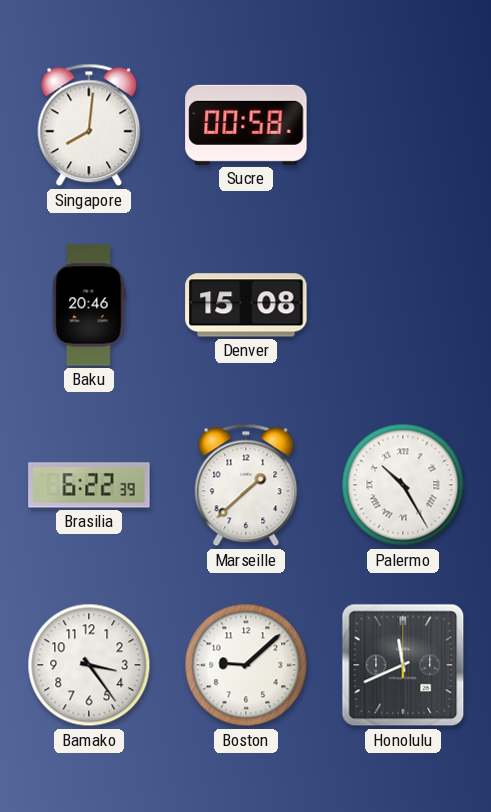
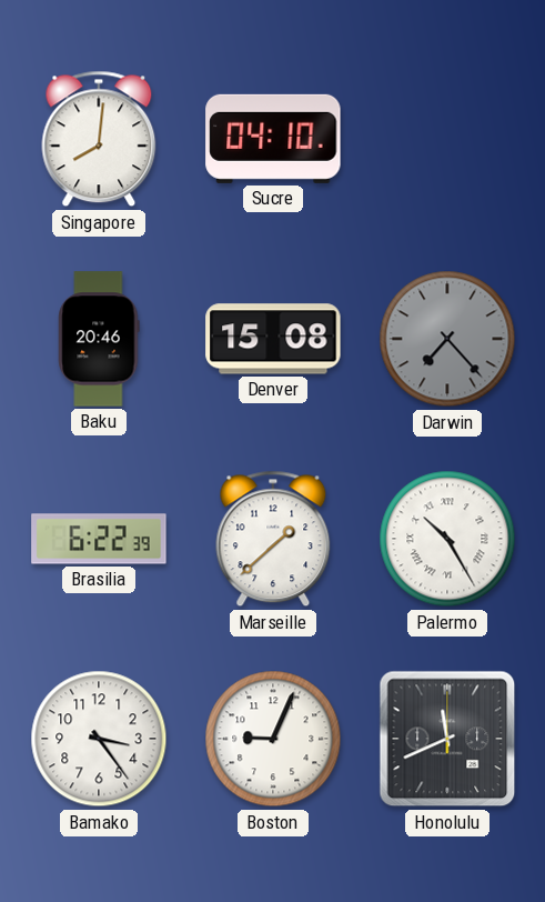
Sucre: 00:58 -> 04:10
Darwin: none -> 7:23
Boston: 9:08 -> 9:04
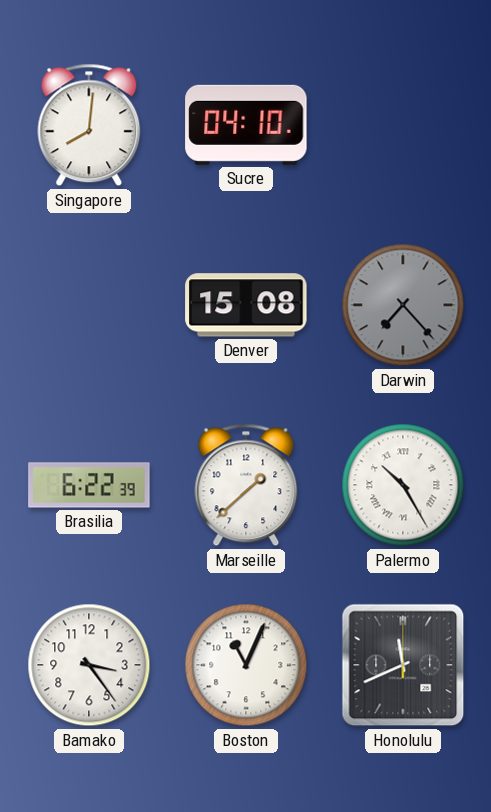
Baku: 20:46 -> none
Boston: 9:04 -> 11:04
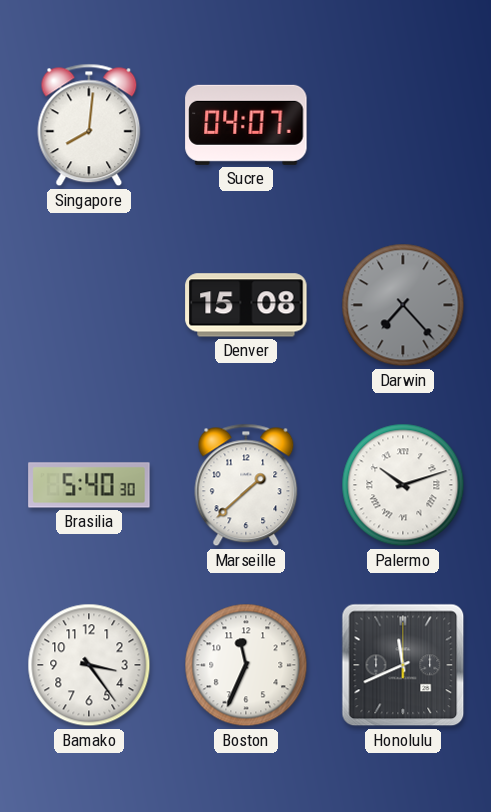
Sucre: 04:10 -> 04:07
Brasilia: 6:22 -> 5:40
Palermo: 10:25 -> 10:12
Boston: 11:04 -> 11:34
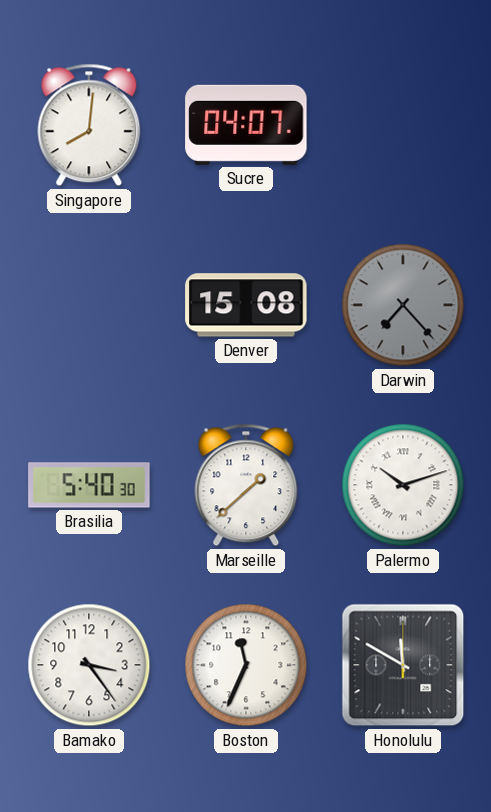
Honolulu: 11:41 -> 11:50
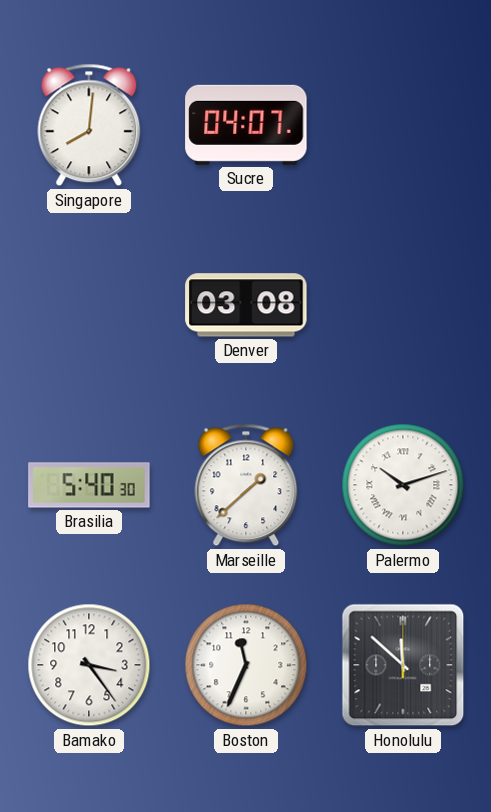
Denver: 15:08 -> 03:08
Darwin: 7:23 -> none
Honolulu: 11:50 -> 11:52
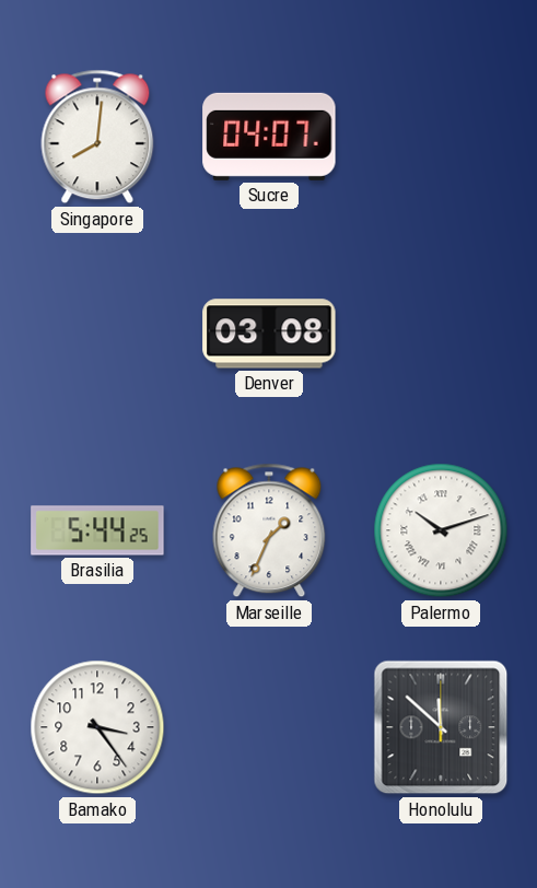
Brasilia: 5:40 -> 5:44
Marseille: 1:38 -> 1:34
Boston: 11:34 -> none
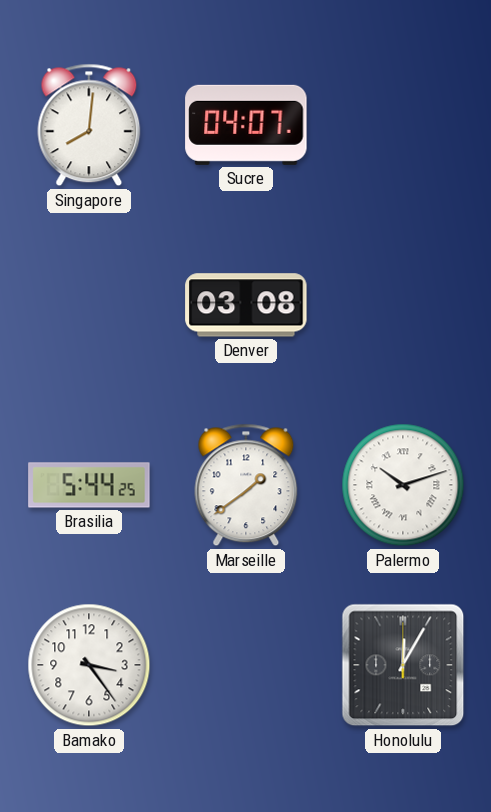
Marseille: 1:34 -> 1:39
Honolulu: 11:52 -> 12:05
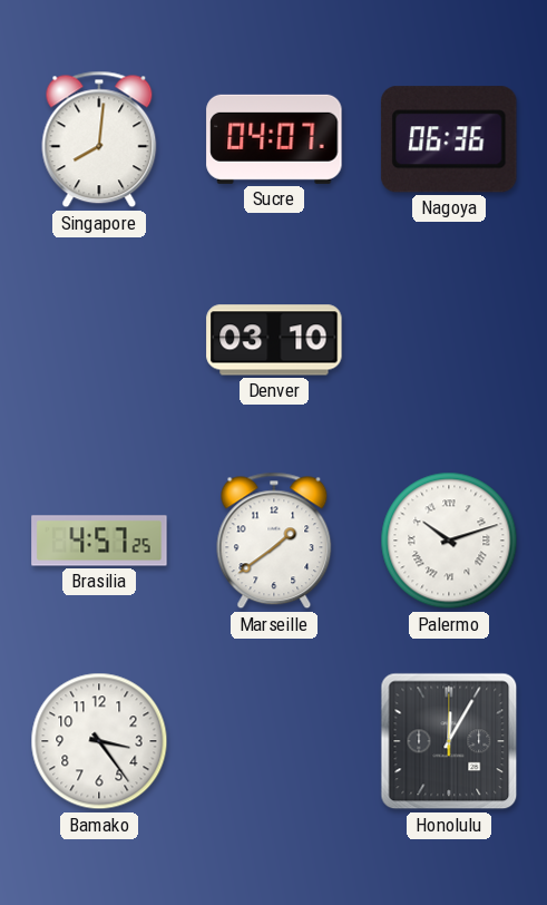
Nagoya: none -> 06:36
Denver: 03:08 -> 03:10
Brasilia: 5:44 -> 4:57
